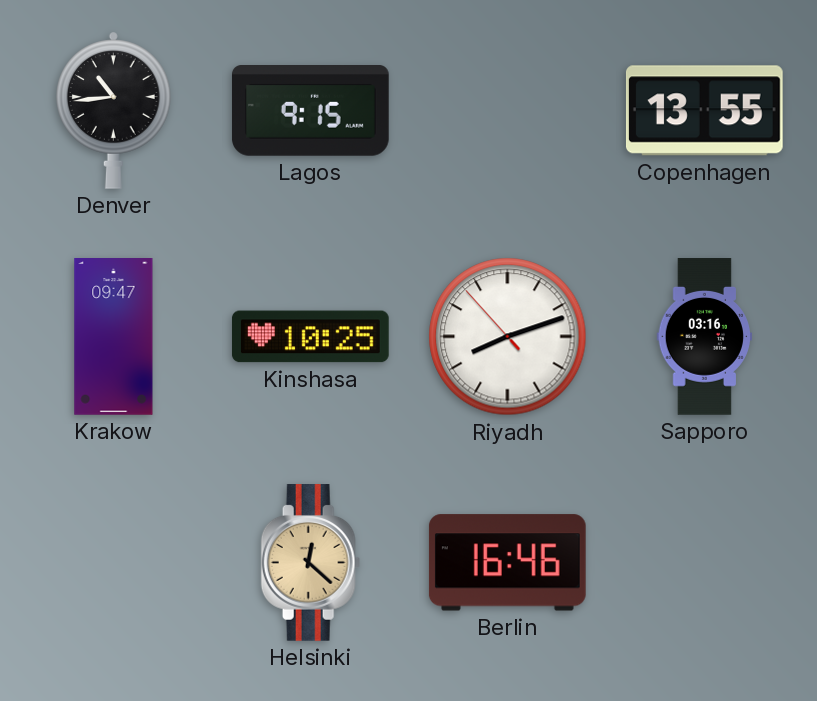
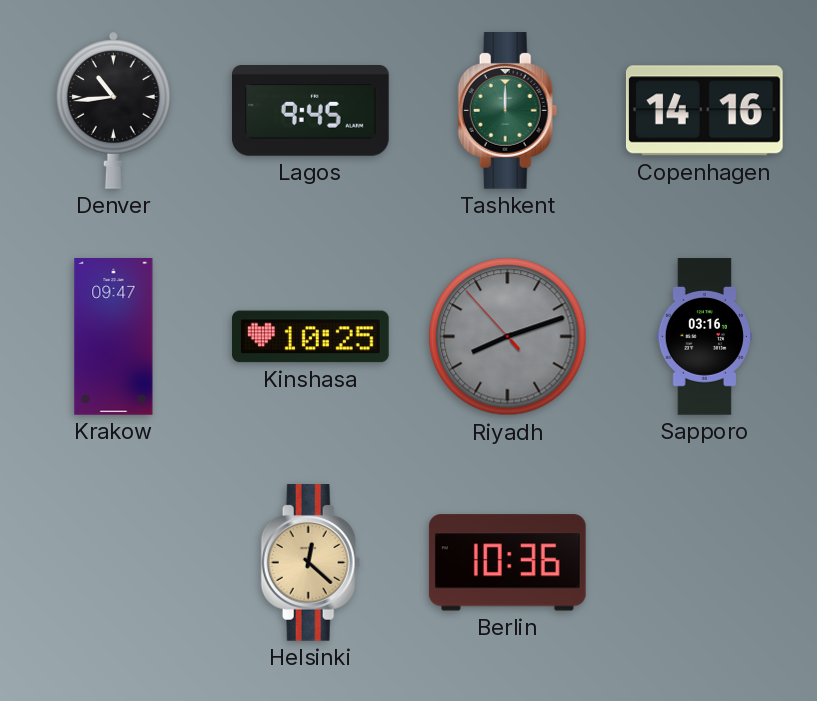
Lagos: 9:15 -> 9:45
Tashkent: none -> 12:00
Copenhagen: 13:55 -> 14:16
Riyadh dial: white -> grey
Berlin: 16:46 -> 10:36
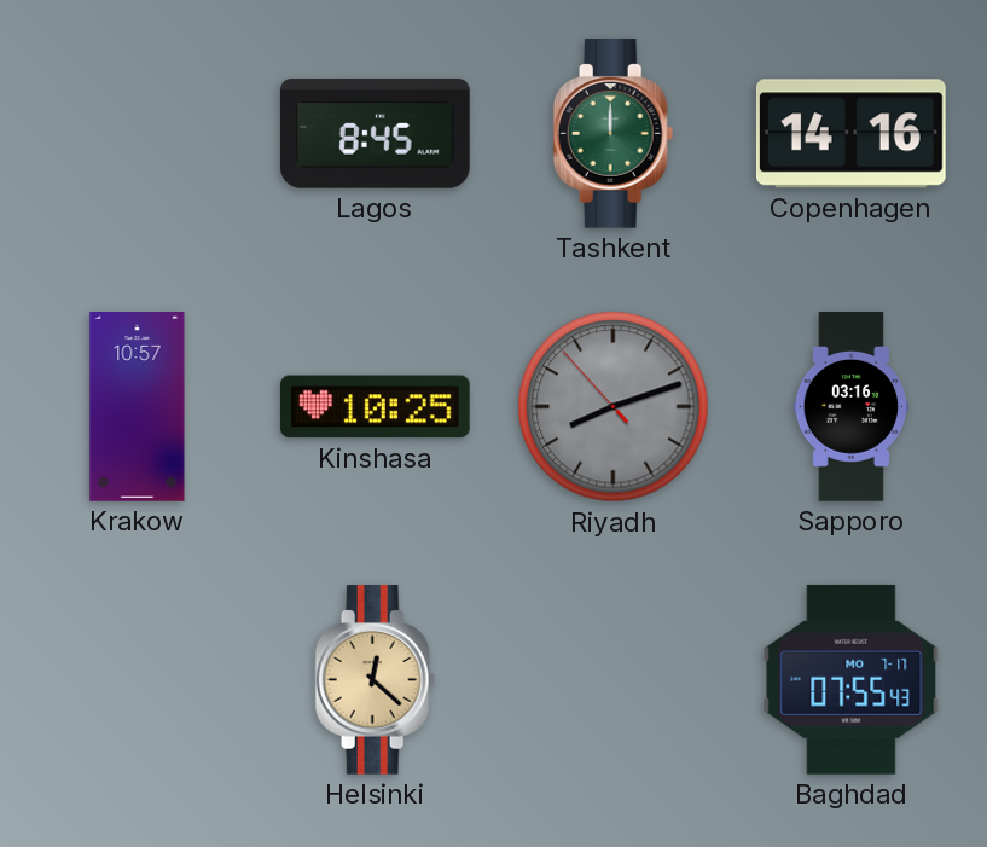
Denver: 10:44 -> none
Lagos: 9:45 -> 8:45
Krakow: 09:47 -> 10:57
Berlin: 10:36 -> none
Baghdad: none -> 07:55
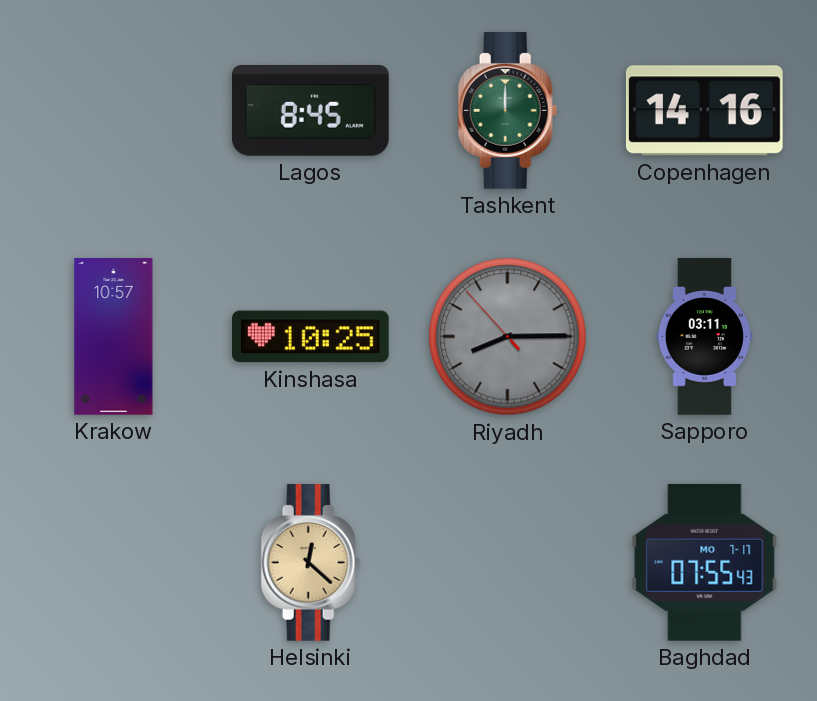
Riyadh: 8:11 -> 8:14
Sapporo: 03:16 -> 03:11
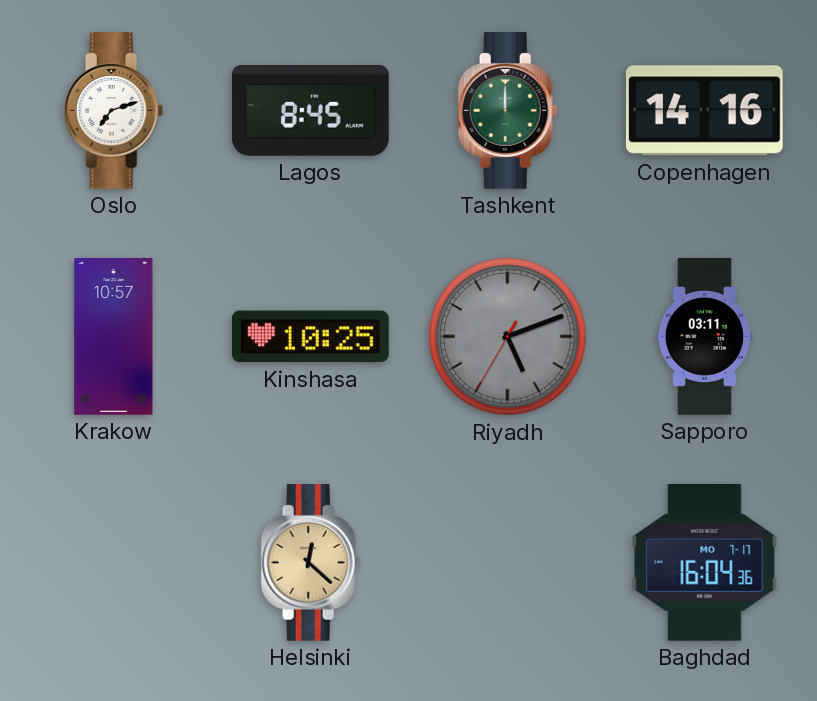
Oslo: none -> 7:12
Riyadh: 8:14 -> 5:11
Baghdad: 07:55 -> 16:04
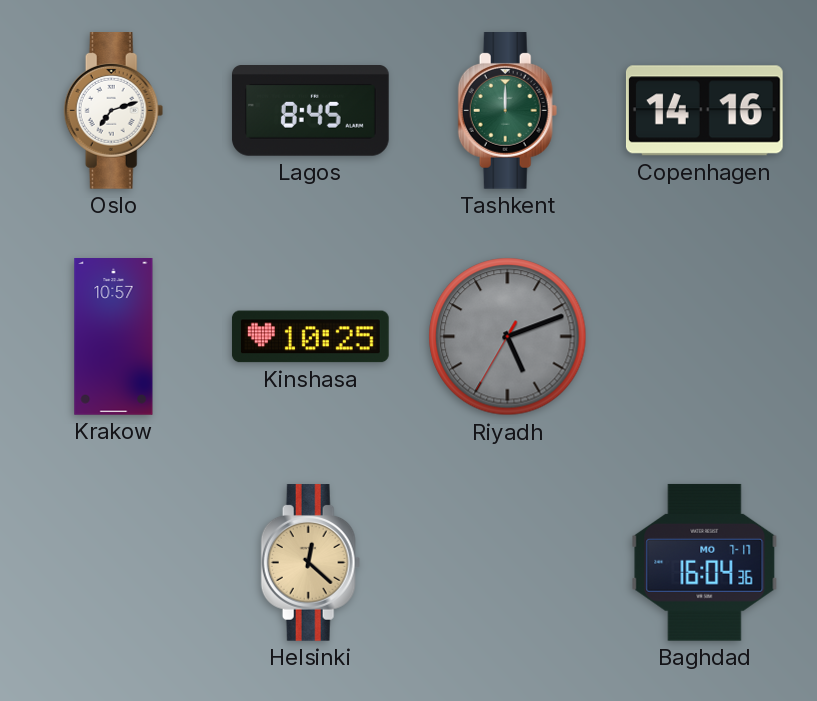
Sapporo: 03:11 -> none
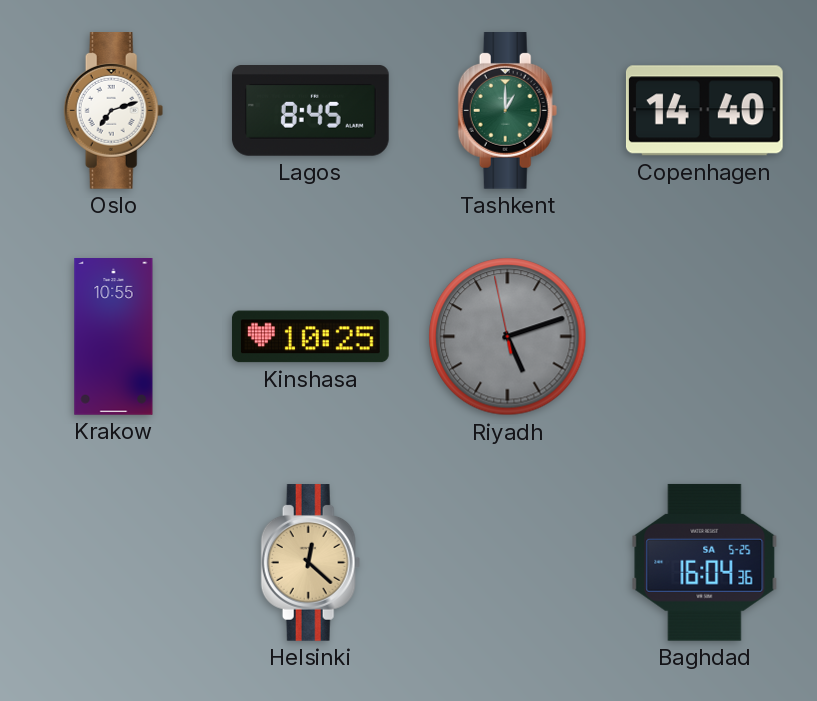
Tashkent: 12:00 -> 1:00
Copenhagen: 14:16 -> 14:40
Krakow: 10:57 -> 10:55
Riyadh: 5:11:35 -> 5:11:58
Baghdad date: MO 7-17 -> SA 5-25
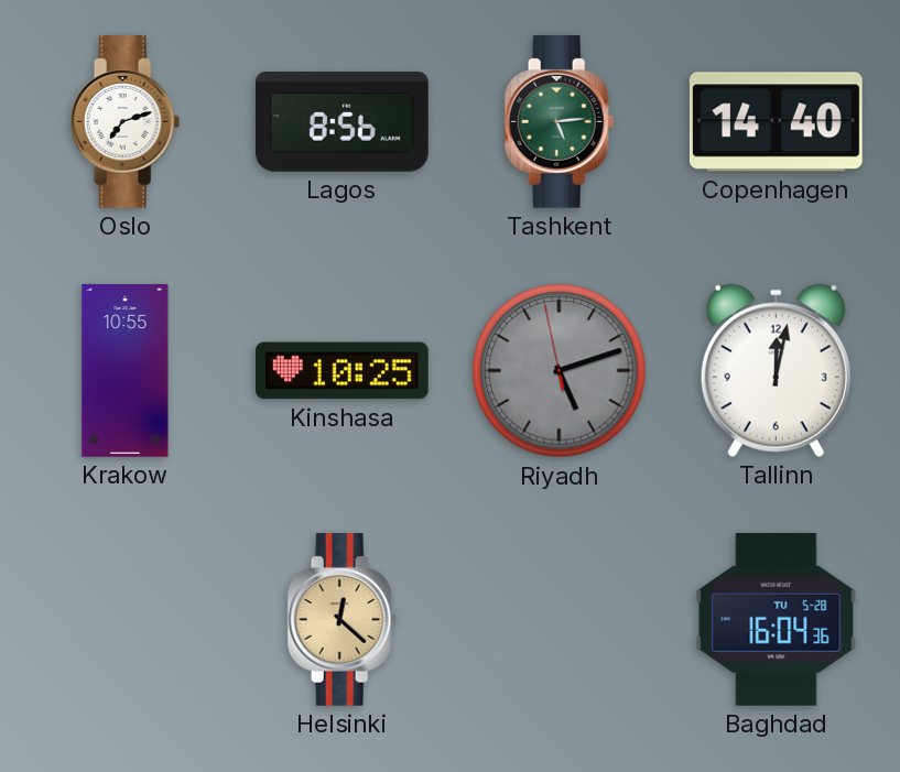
Lagos: 8:45 -> 8:56
Tashkent: 1:00 -> 5:14
Tallinn: none -> 12:02
Baghdad date: SA 5-25 -> TU 5-28
